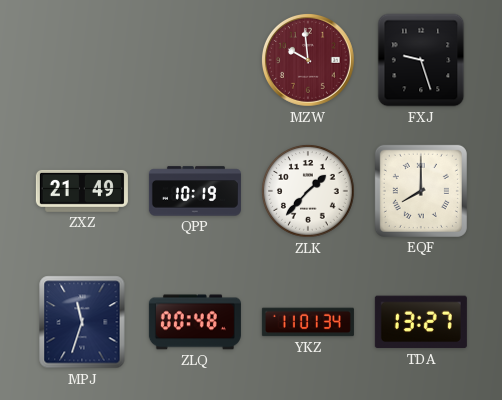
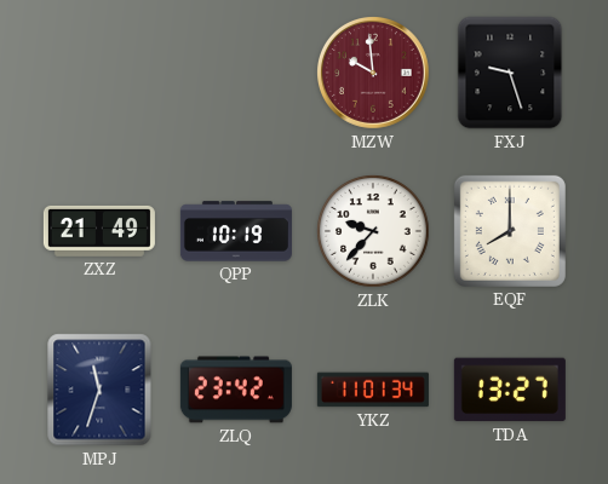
ZLK: 1:37 -> 9:37
ZLQ: 00:48 -> 23:42
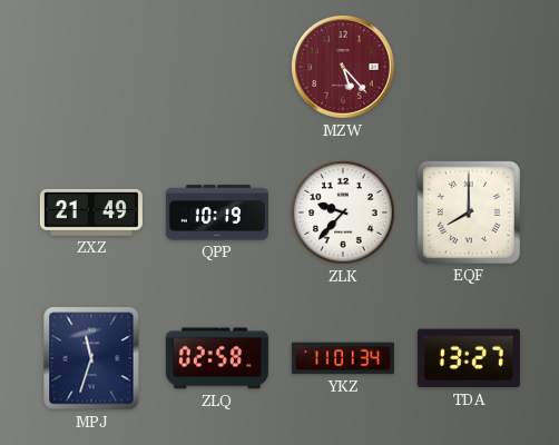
MZW: 9:59 -> 5:23
FXJ: 9:27 -> none
ZLQ: 23:42 -> 02:58
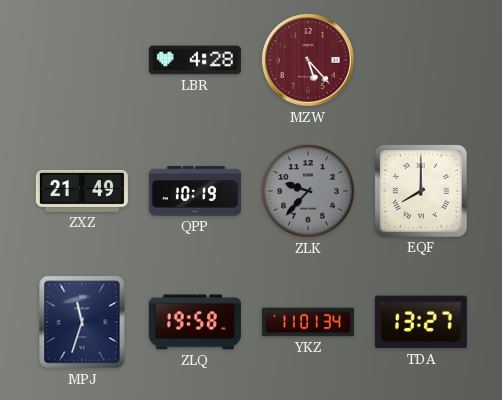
LBR: none -> 4:28
ZLK dial: white -> grey
ZLQ: 02:58 -> 19:58
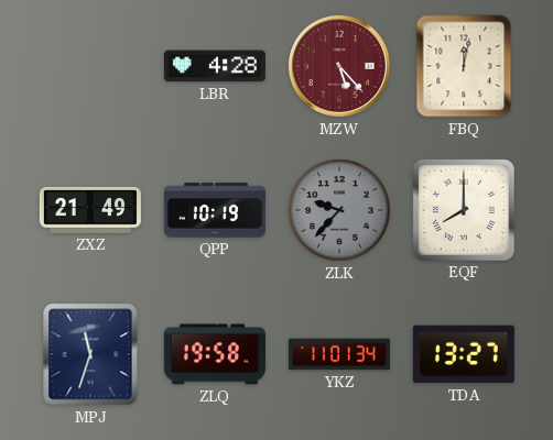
FBQ: none -> 12:02
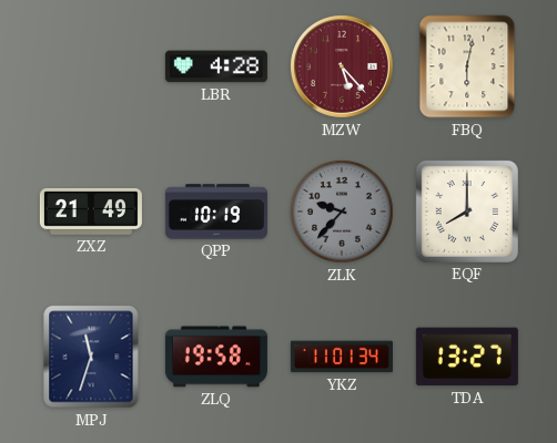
FBQ: 12:02 -> 6:02
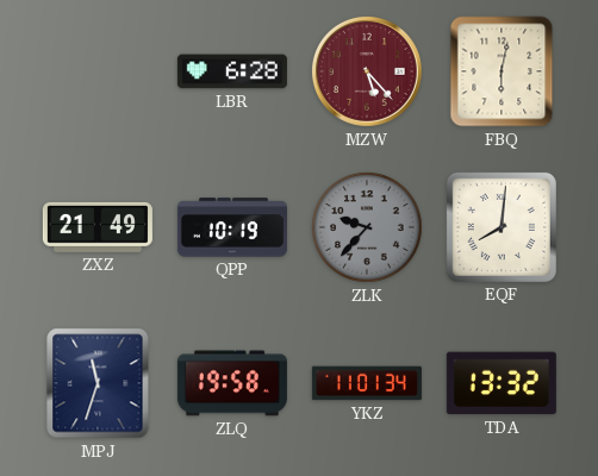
LBR: 4:28 -> 6:28
EQF: 8:00 -> 8:01
TDA: 13:27 -> 13:32
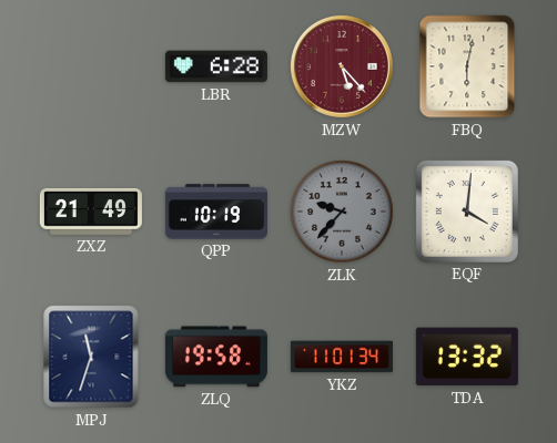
EQF: 8:01 -> 4:01
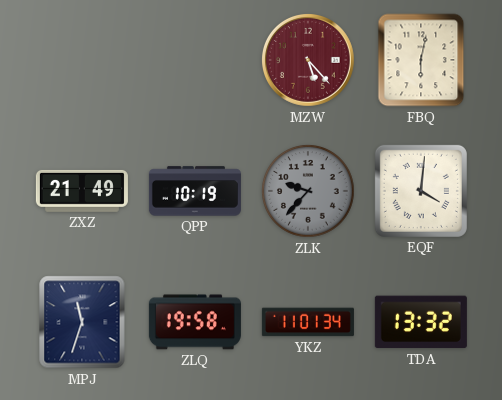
LBR: 6:28 -> none
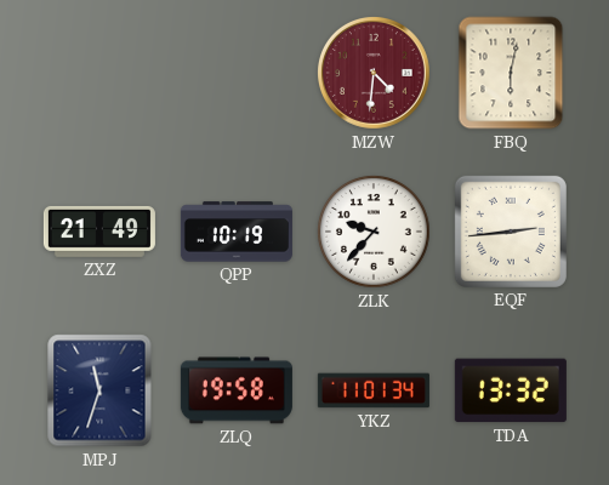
MZW: 5:23 -> 4:31
ZLK dial: grey -> white
EQF: 4:01 -> 2:44
